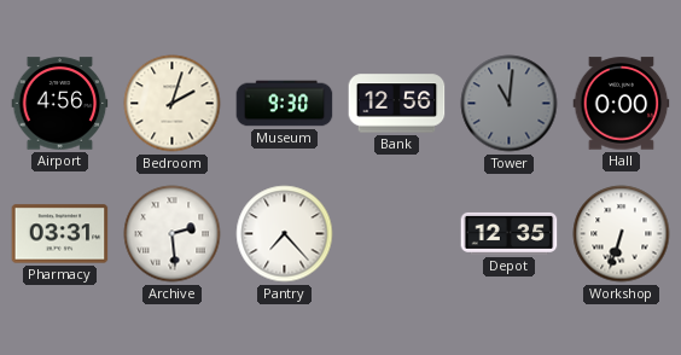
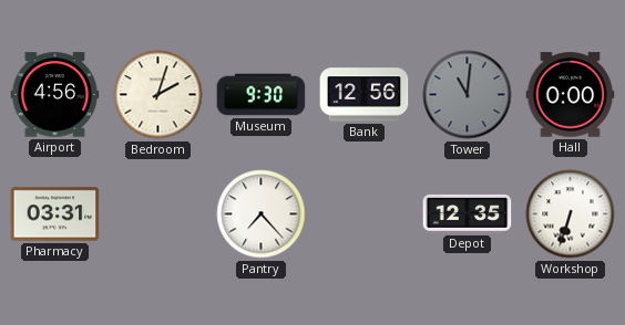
Archive: 2:29 -> none
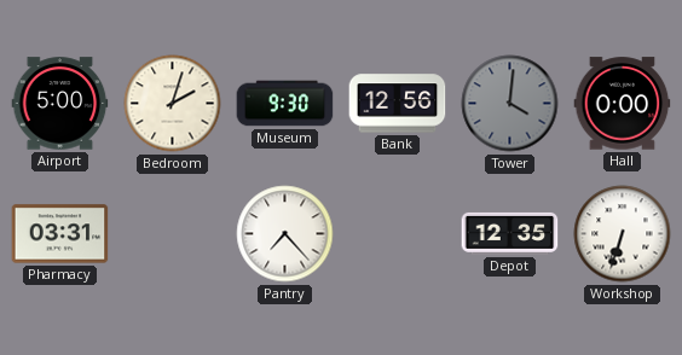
Airport: 4:56 -> 5:00
Tower: 11:01 -> 4:01
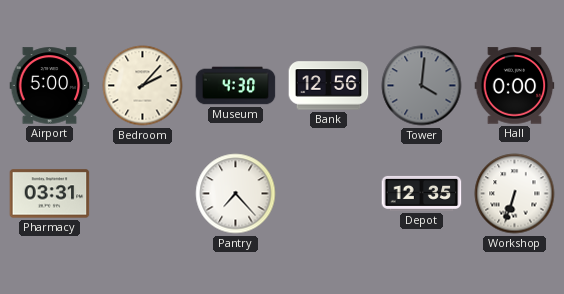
Bedroom: 2:03 -> 2:07
Museum: 9:30 -> 4:30
